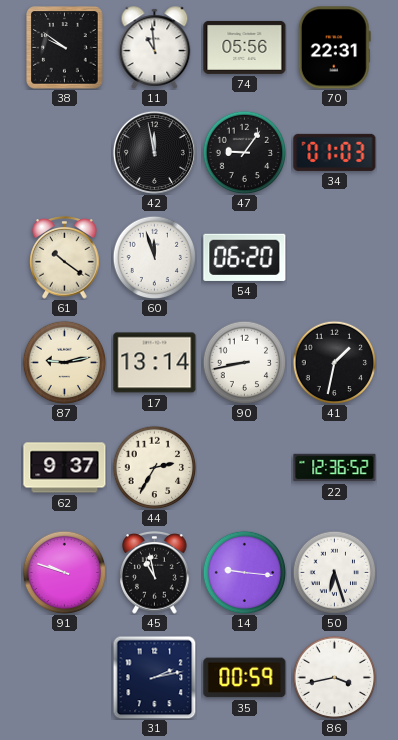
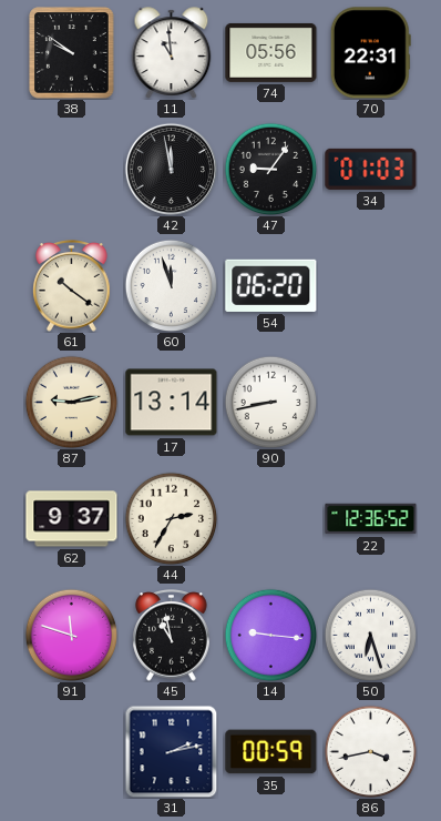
41: 1:32 -> none
91: 9:48 -> 11:48
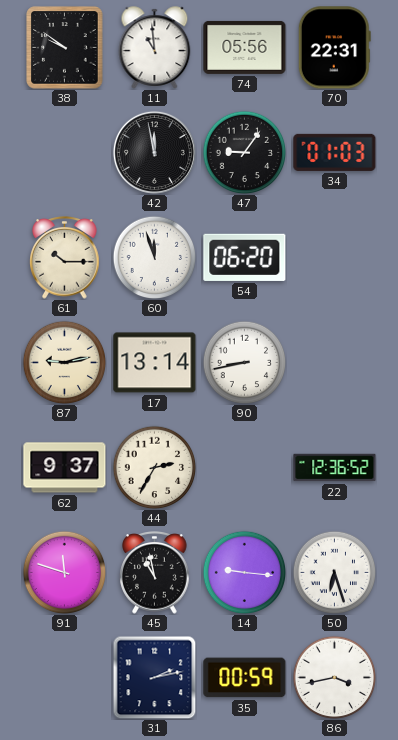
61: 10:21 -> 10:15
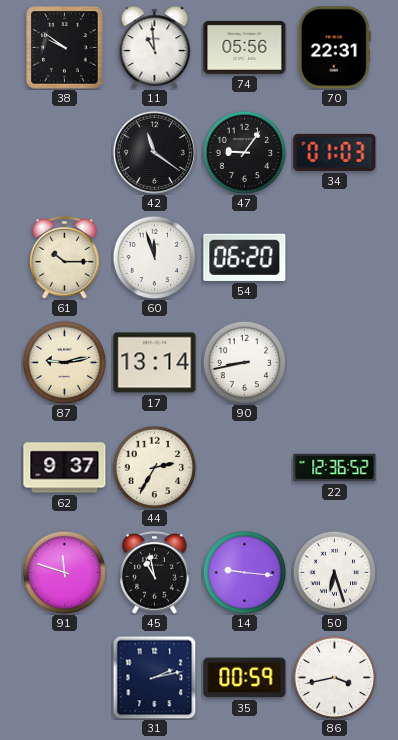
42: 11:58 -> 11:21
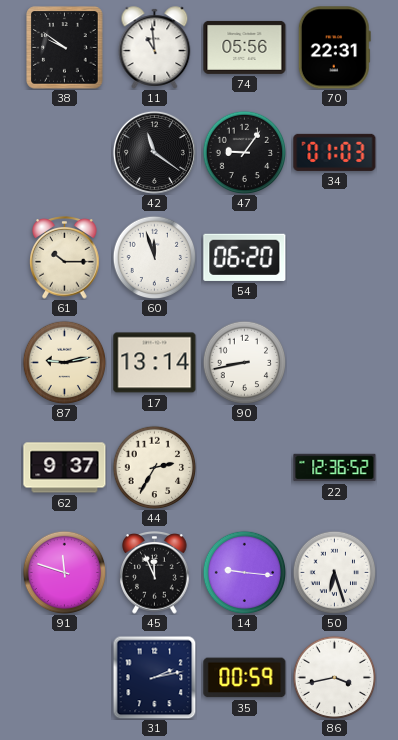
45: 10:58 -> 11:56
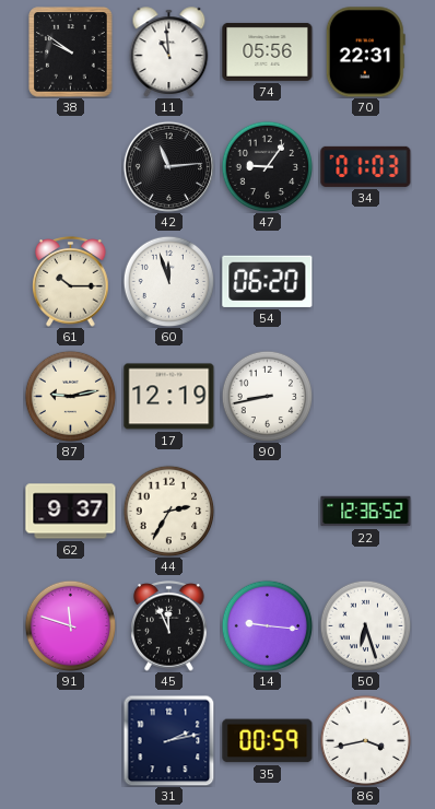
42: 11:21 -> 11:14
17: 13:14 -> 12:19
